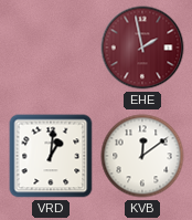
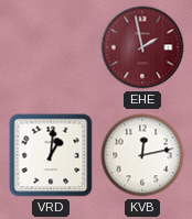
KVB: 12:09 -> 12:13
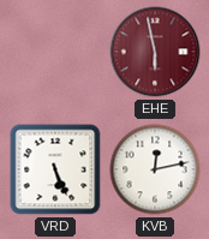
EHE: 1:58 -> 5:58
VRD: 1:01 -> 5:26
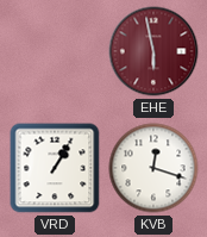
VRD: 5:26 -> 1:05
KVB: 12:13 -> 12:18
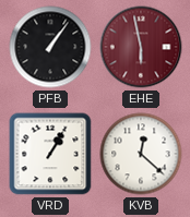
PFB: none -> 1:06
KVB: 12:18 -> 12:22
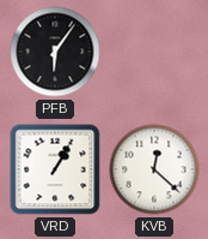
PFB: 1:06 -> 6:06
EHE: 5:58 -> none
